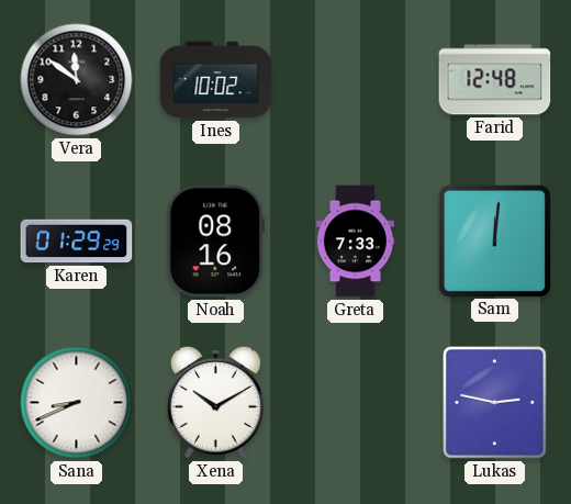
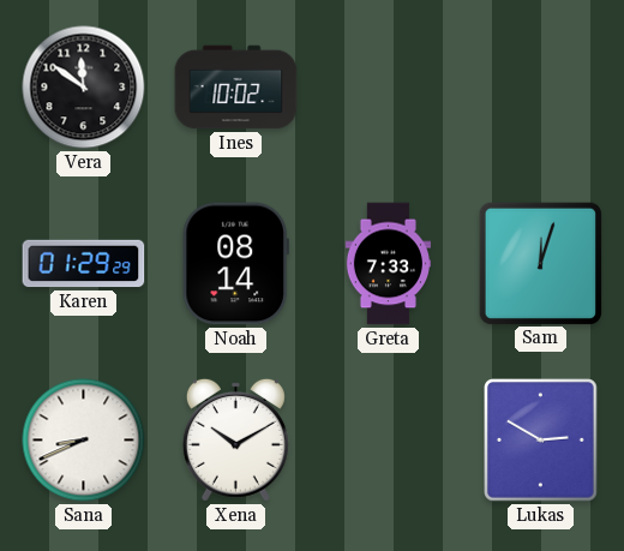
Farid: 12:48 -> none
Noah: 08:16 -> 08:14
Sam: 12:01 -> 12:03
Lukas: 2:47 -> 2:50
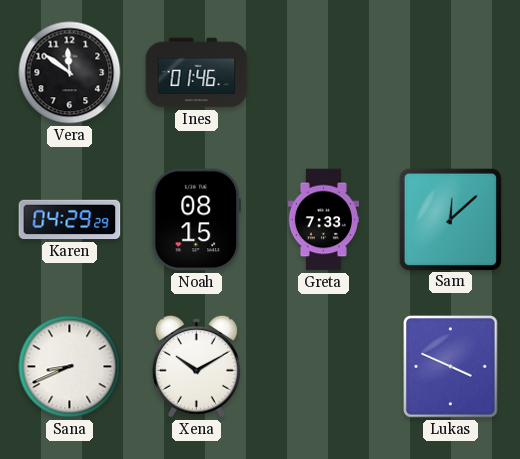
Ines: 10:02 -> 01:46
Karen: 01:29 -> 04:29
Noah: 08:14 -> 08:15
Sam: 12:03 -> 12:08
Lukas: 2:50 -> 3:49
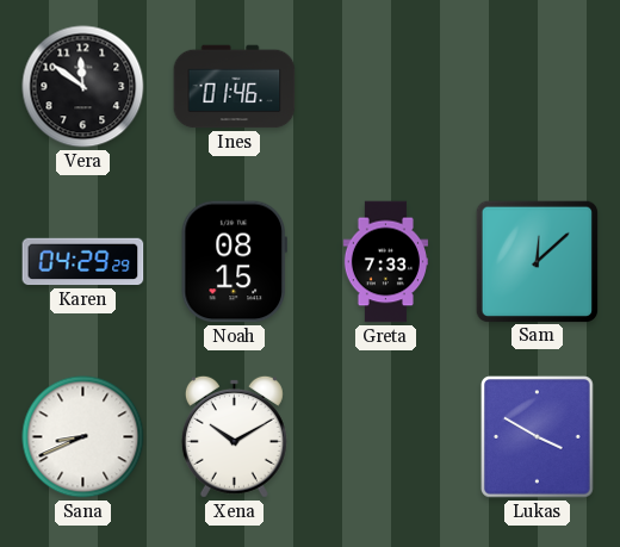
Lukas: 3:49 -> 3:50
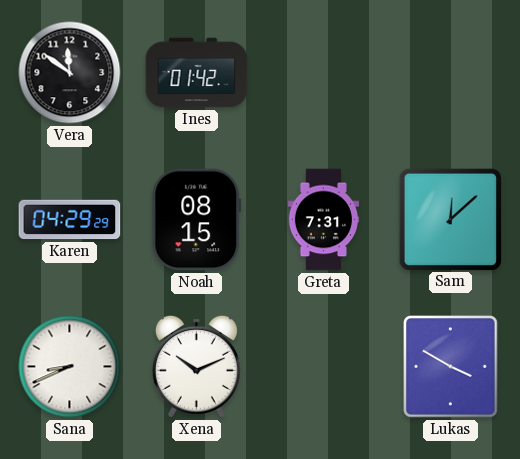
Ines: 01:46 -> 01:42
Greta: 7:33 -> 7:31
Xena: 10:10 -> 10:11
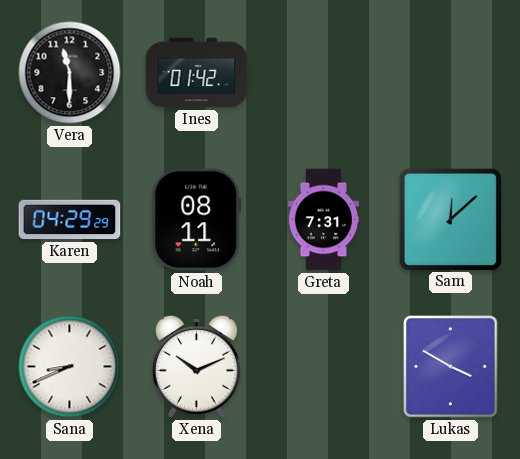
Vera: 11:51 -> 11:30
Noah: 08:15 -> 08:11
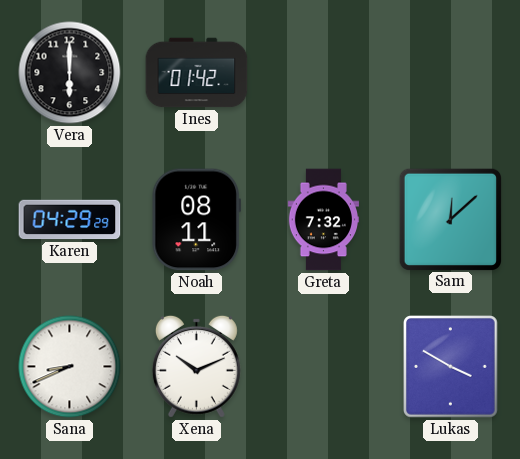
Vera: 11:30 -> 6:00
Greta: 7:31 -> 7:32
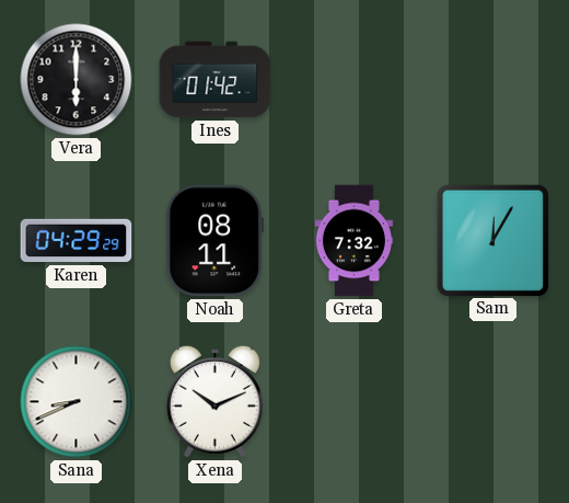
Sam: 12:08 -> 12:05
Lukas: 3:50 -> none
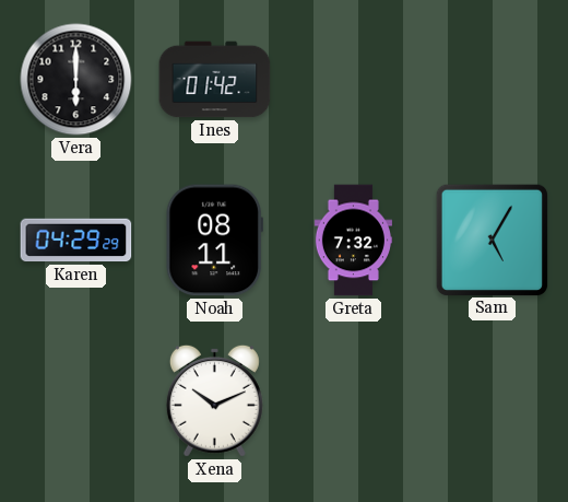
Sam: 12:05 -> 5:05
Sana: 8:41 -> none
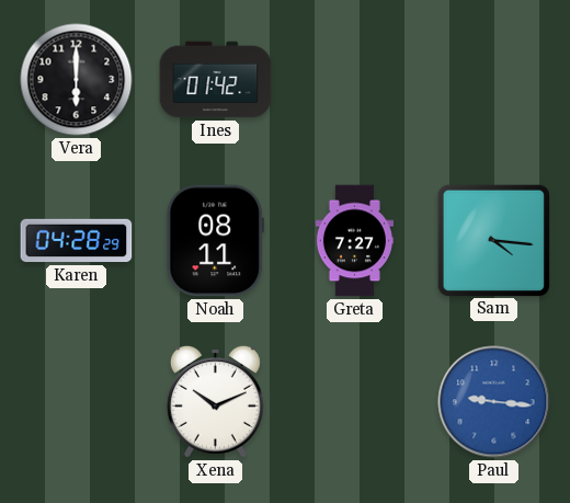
Karen: 04:29 -> 04:28
Greta: 7:32 -> 7:27
Sam: 5:05 -> 4:16
Paul: none -> 9:16
